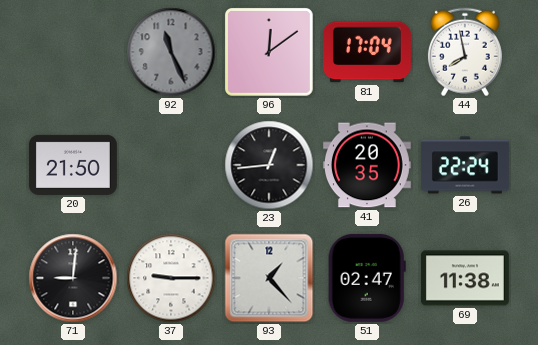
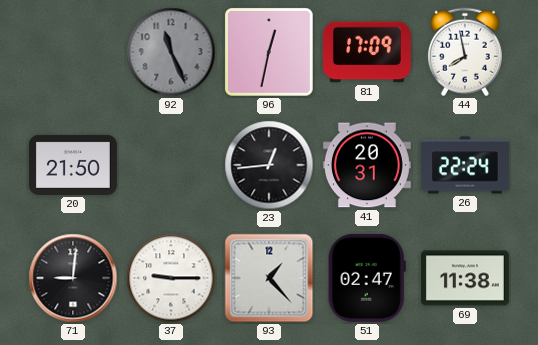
96: 12:09 -> 12:32
81: 17:04 -> 17:09
41: 20:35 -> 20:31
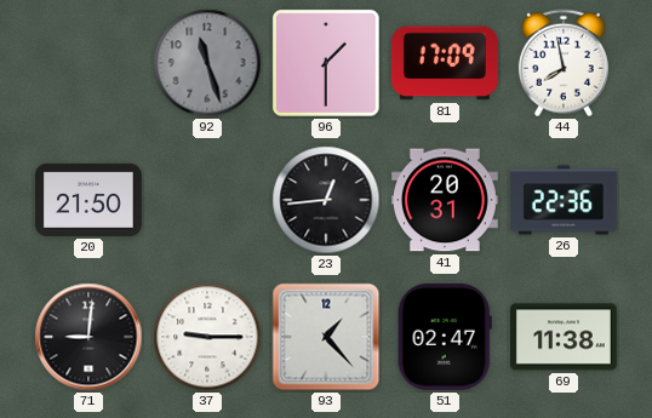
92: 11:26 -> 11:27
96: 12:32 -> 1:30
26: 22:24 -> 22:36
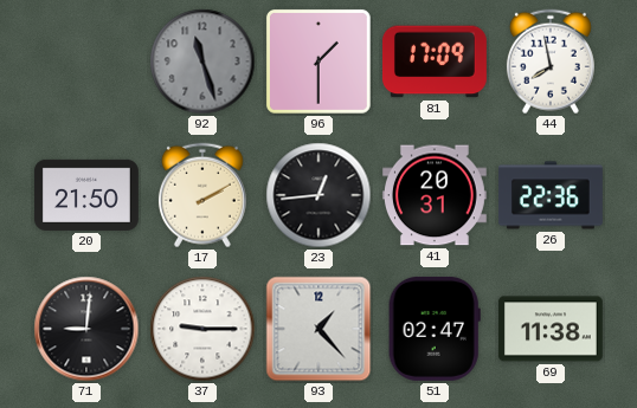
17: none -> 2:10
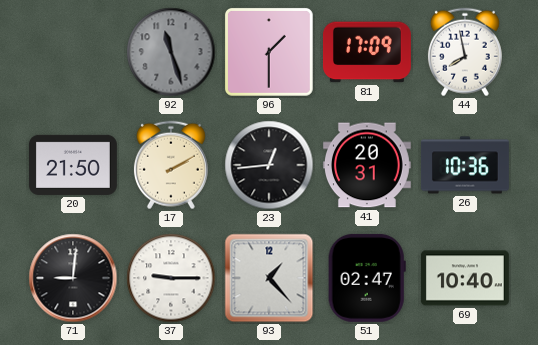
26: 22:36 -> 10:36
69: 11:38 -> 10:40
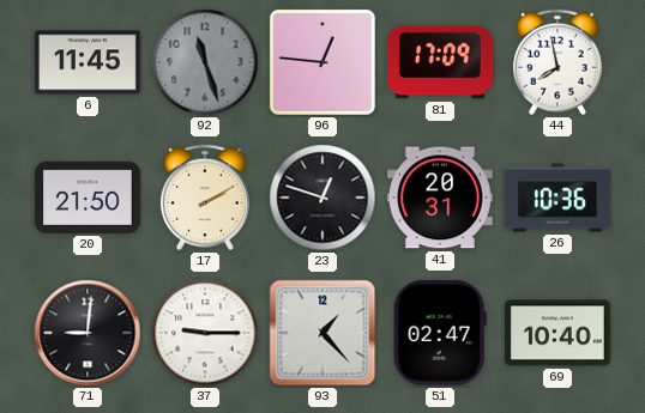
6: none -> 11:45
96: 1:30 -> 12:46
23: 12:44 -> 12:48
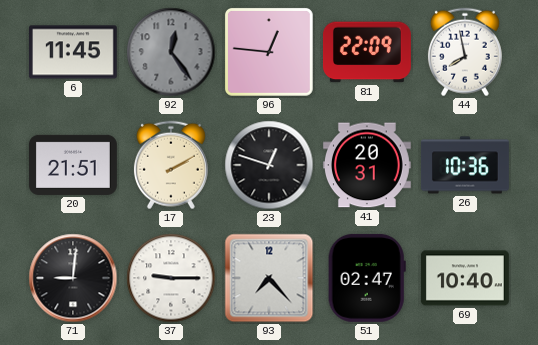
92: 11:27 -> 12:24
81: 17:09 -> 22:09
20: 21:50 -> 21:51
93: 1:23 -> 7:23
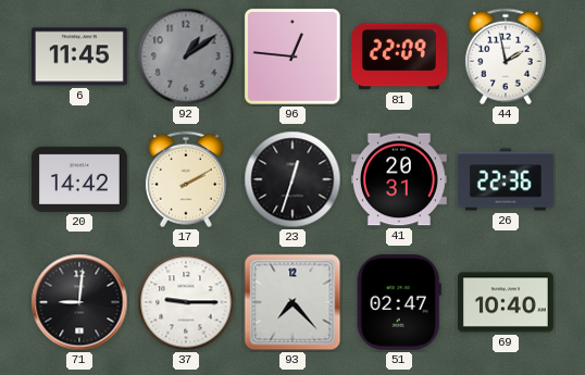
92: 12:24 -> 1:09
44: 7:58 -> 1:58
20: 21:51 -> 14:42
23: 12:48 -> 12:33
26: 10:36 -> 22:36
